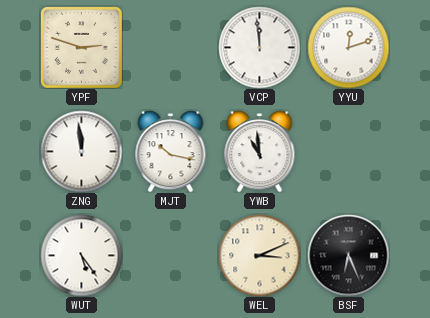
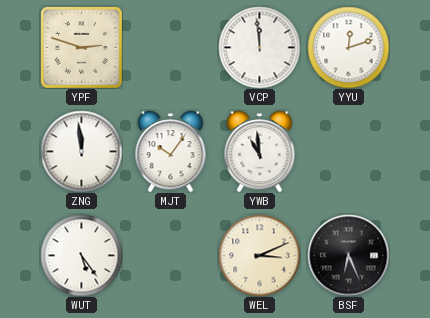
MJT: 10:17 -> 10:06
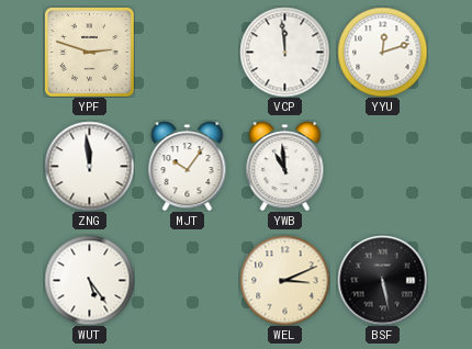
BSF: 6:26 -> 5:28
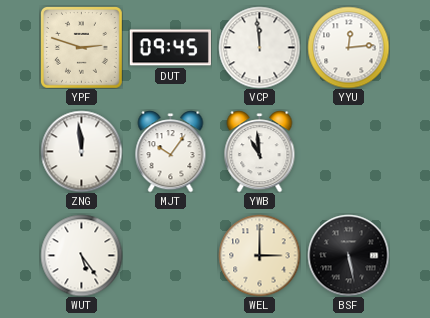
DUT: none -> 09:45
YYU: 12:12 -> 12:14
WEL: 3:11 -> 3:00
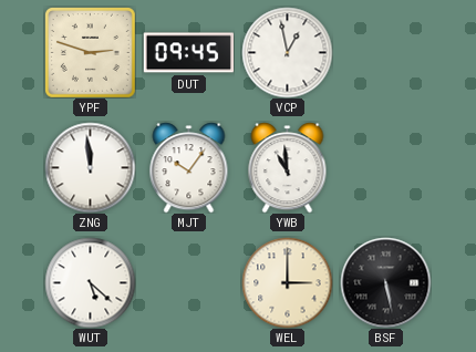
VCP: 11:59 -> 12:58
YYU: 12:14 -> none
WUT: 5:24 -> 5:22
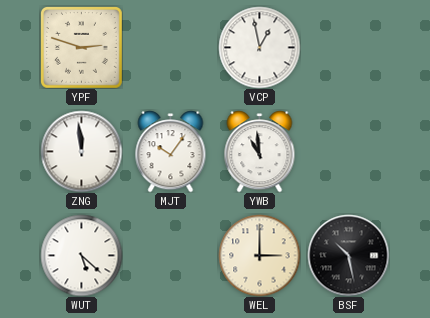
DUT: 09:45 -> none
BSF: 5:28 -> 10:28
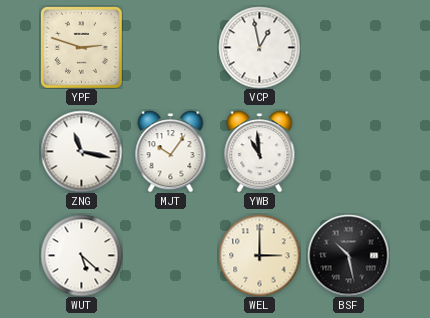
ZNG: 11:59 -> 11:17
